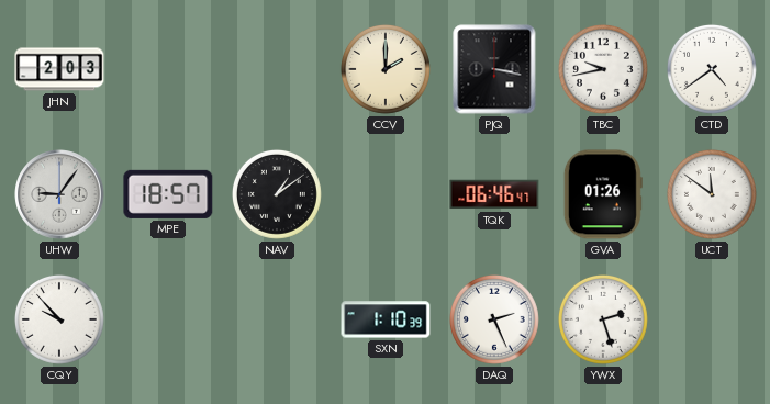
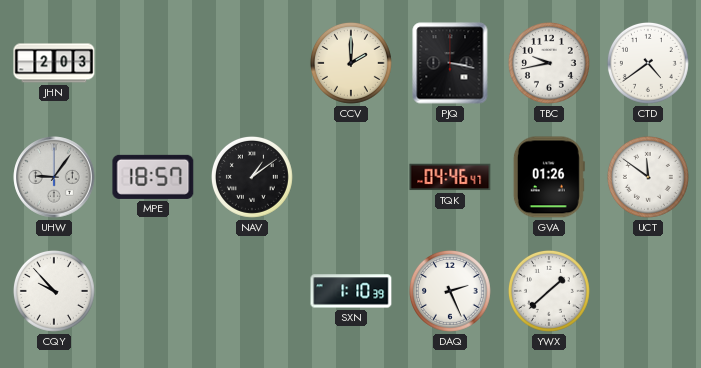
TQK: 06:46 -> 04:46
YWX: 2:27 -> 1:38
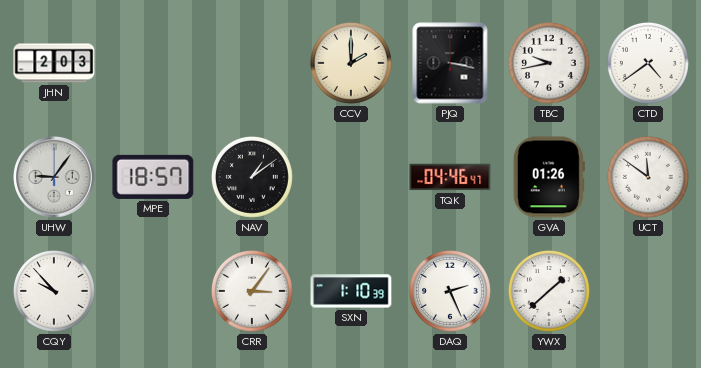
CRR: none -> 3:06
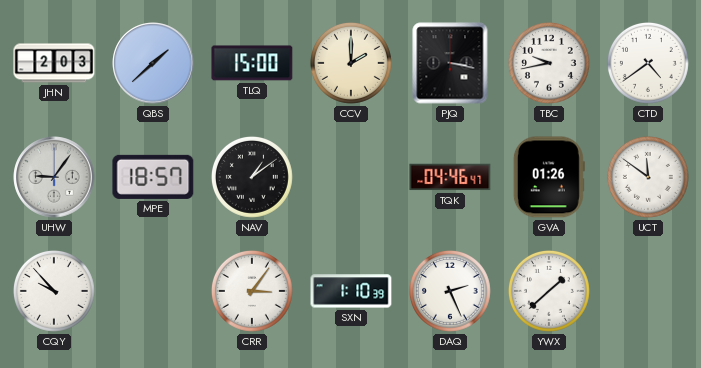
QBS: none -> 1:38
TLQ: none -> 15:00
